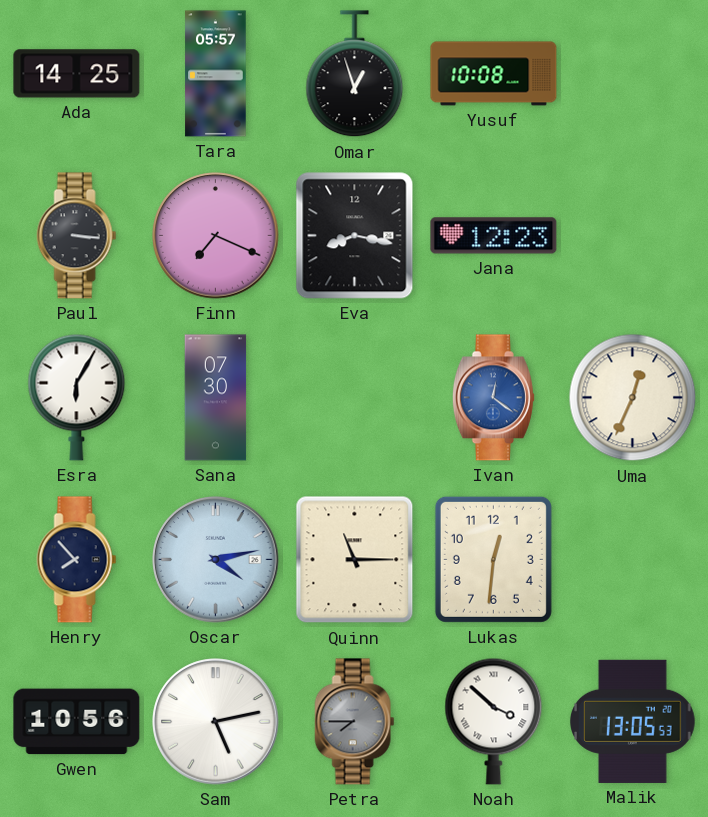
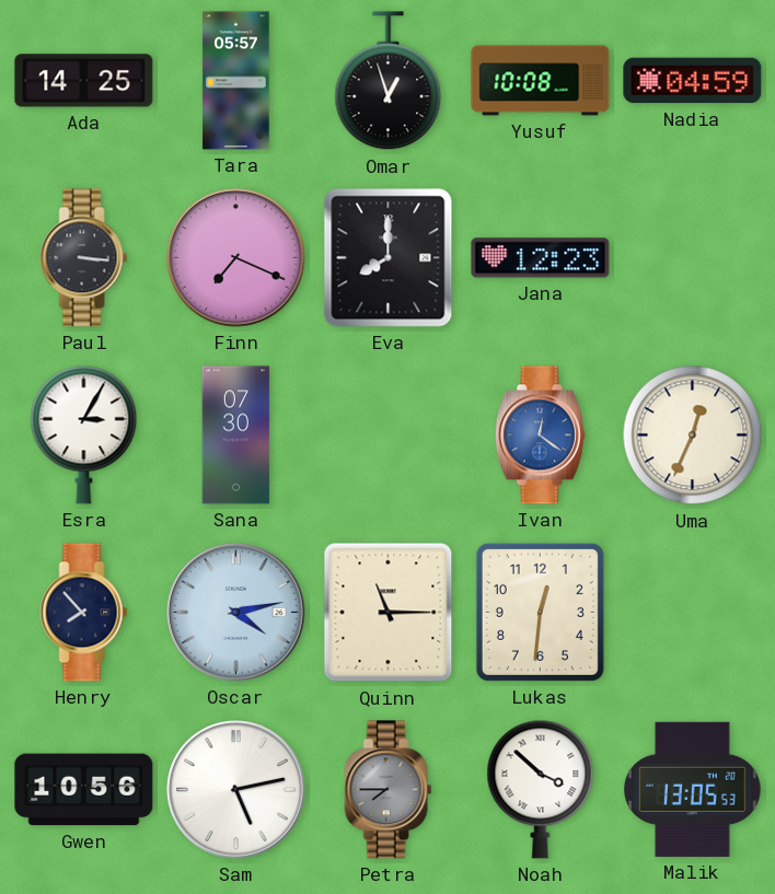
Nadia: none -> 04:59
Eva: 8:17 -> 8:00
Esra: 6:05 -> 3:05
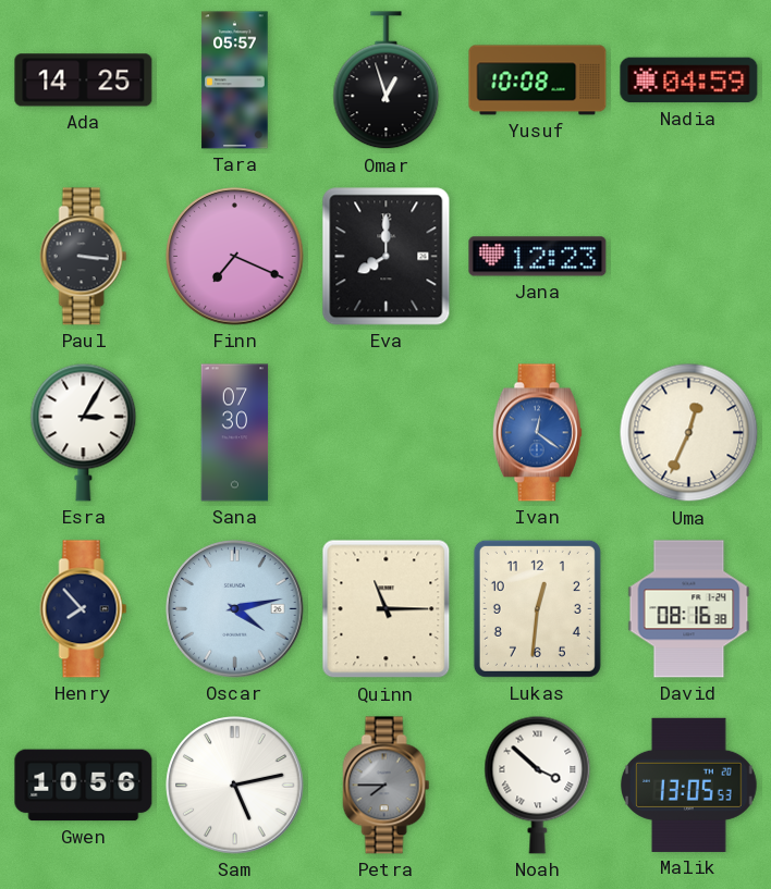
David: none -> 08:16
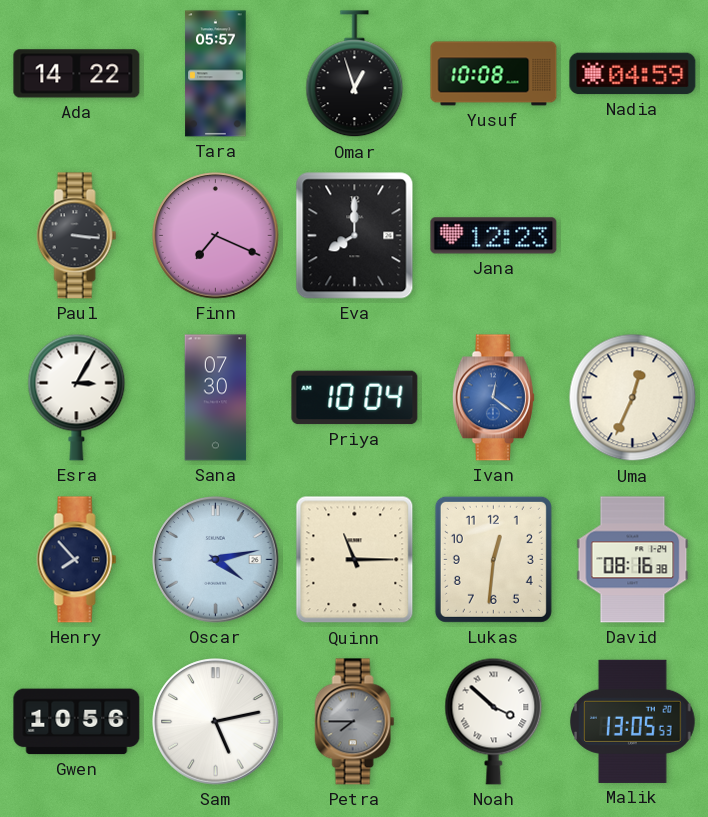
Ada: 14:25 -> 14:22
Priya: none -> 10:04
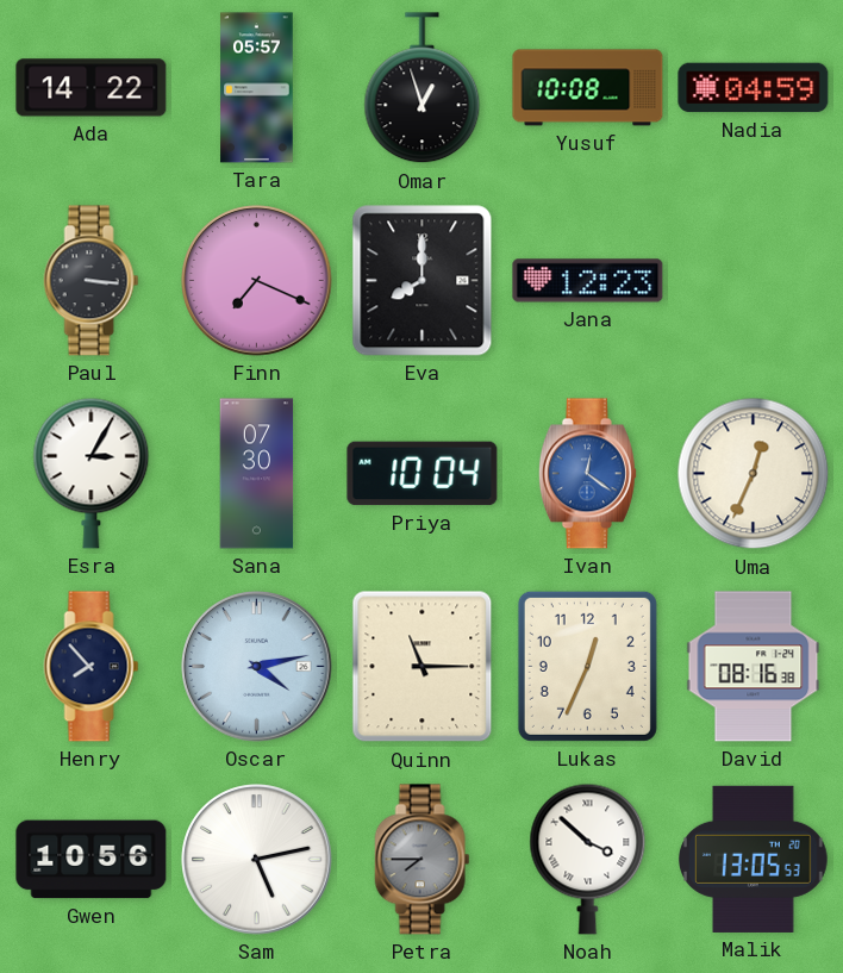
Lukas: 12:31 -> 12:34
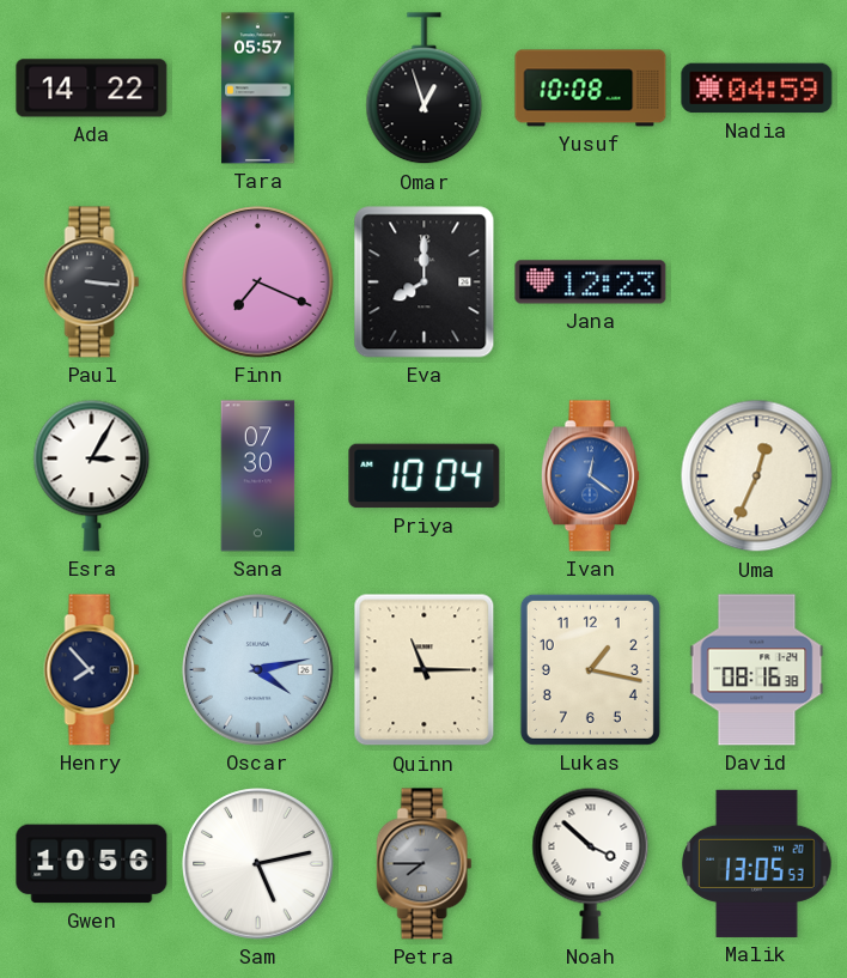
Lukas: 12:34 -> 1:17
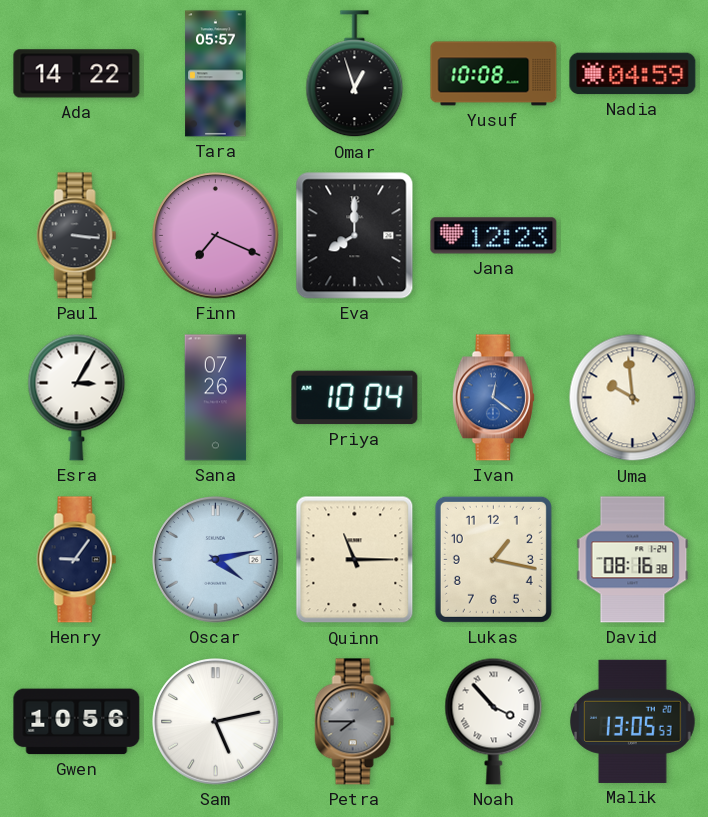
Sana: 07:30 -> 07:26
Uma: 12:34 -> 9:59
Henry: 7:53 -> 9:06
Noah: 3:52 -> 3:53
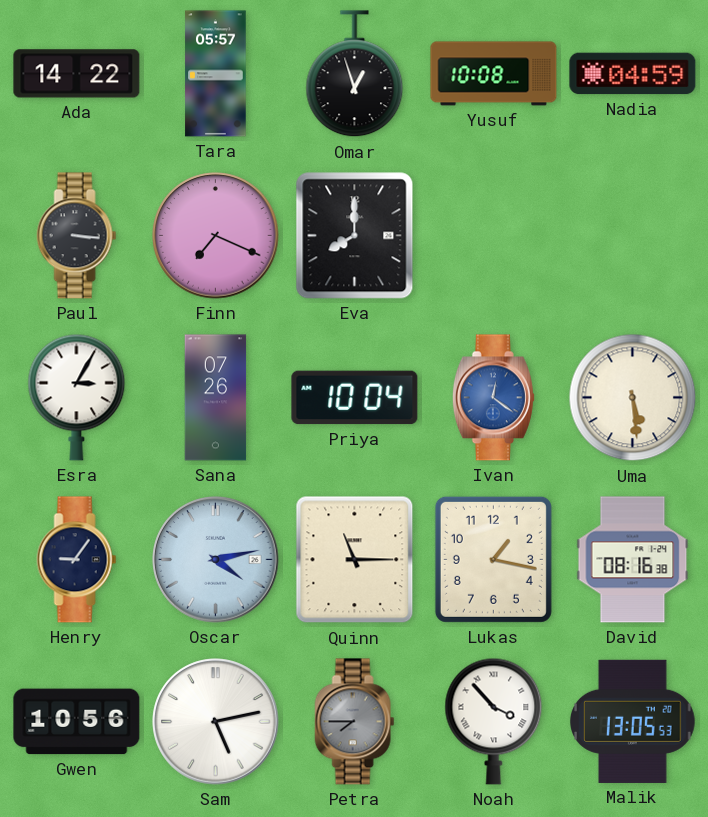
Jana: 12:23 -> none
Uma: 9:59 -> 5:29
